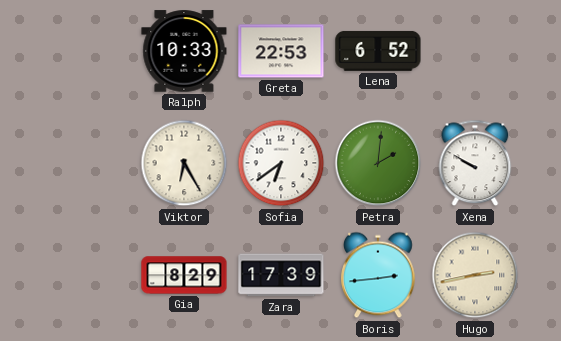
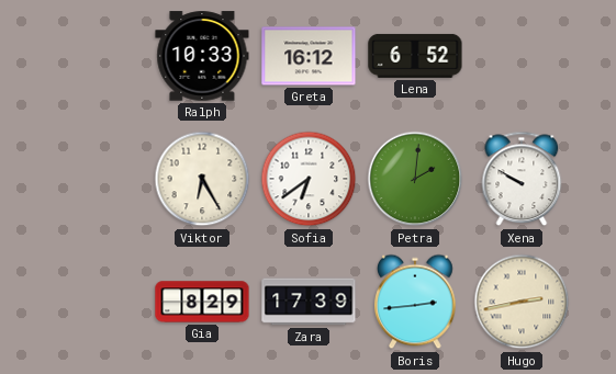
Greta: 22:53 -> 16:12
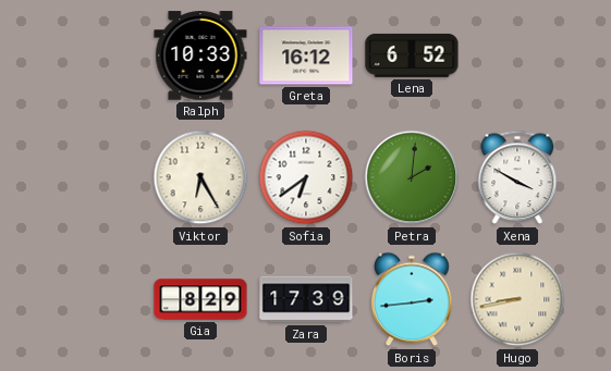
Xena: 9:50 -> 3:50
Hugo: 2:43 -> 8:43
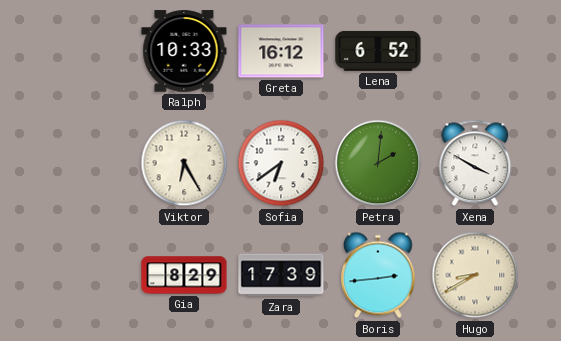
Hugo: 8:43 -> 8:40
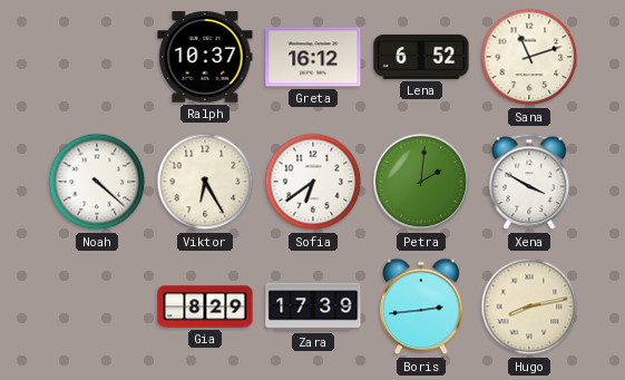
Ralph: 10:33 -> 10:37
Sana: none -> 11:12
Noah: none -> 4:22
Hugo: 8:40 -> 8:13
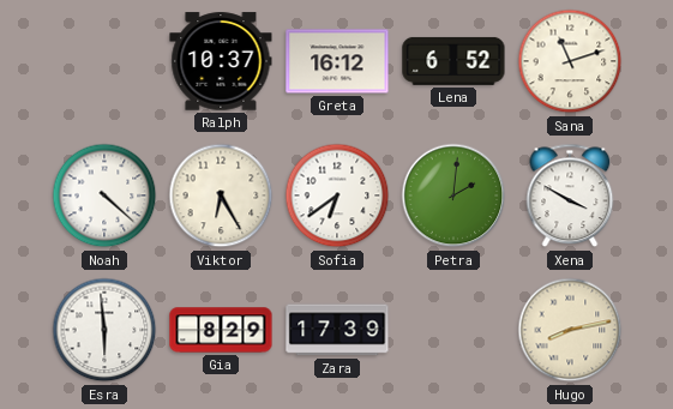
Esra: none -> 5:59
Boris: 2:44 -> none
